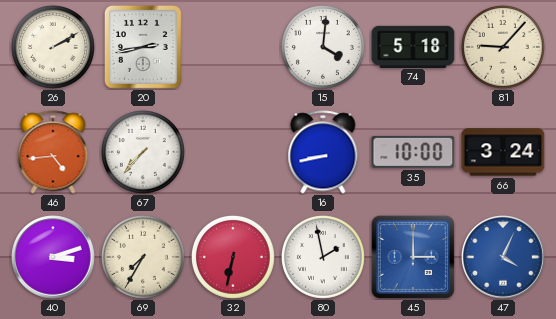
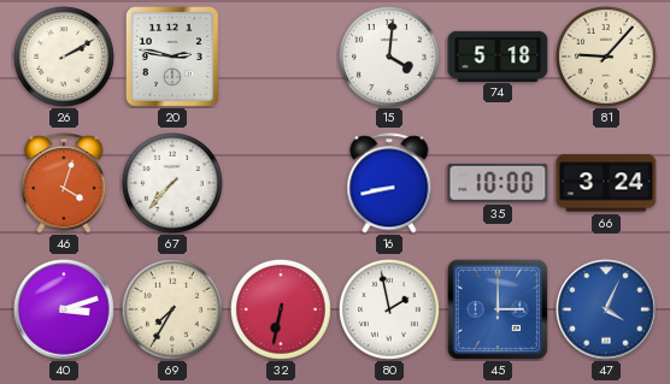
20: 2:43 -> 2:47
46: 4:44 -> 4:03
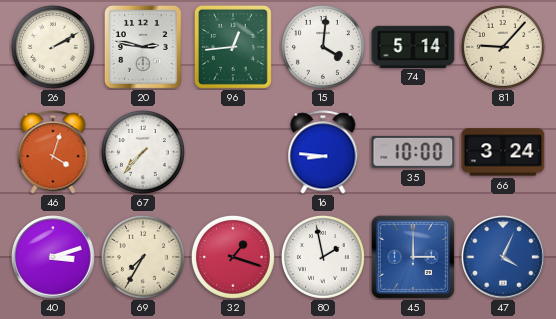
96: none -> 12:44
74: 5:18 -> 5:14
16: 8:43 -> 8:46
32: 6:32 -> 1:18
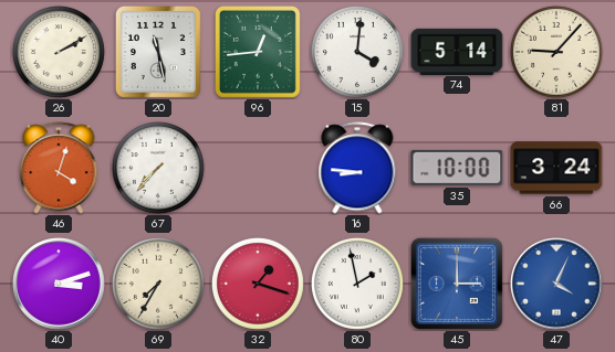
20: 2:47 -> 11:28
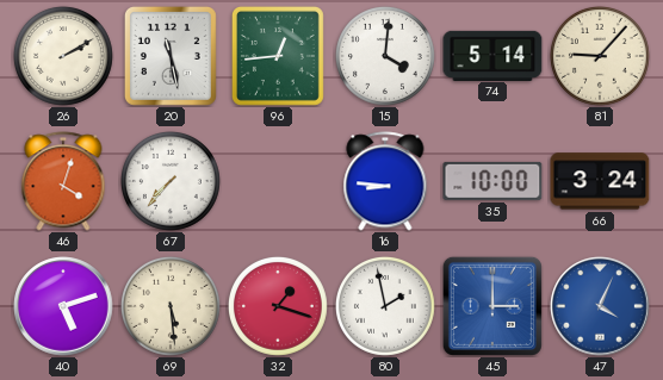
40: 3:12 -> 5:12
69: 7:35 -> 5:29
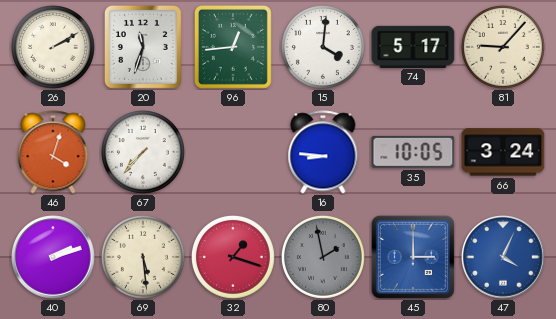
20: 11:28 -> 11:33
74: 5:14 -> 5:17
35: 10:00 -> 10:05
40: 5:12 -> 2:12
80 dial: white -> grey
